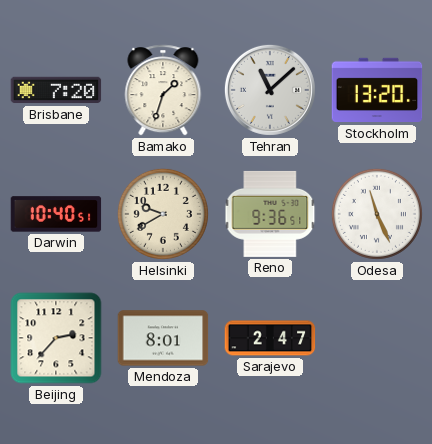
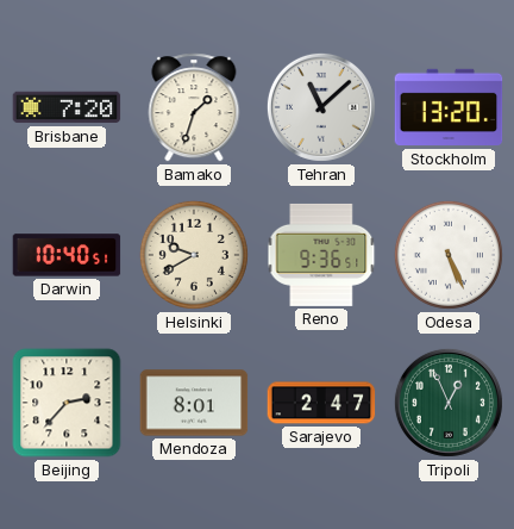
Odesa: 11:26 -> 5:26
Tripoli: none -> 12:56
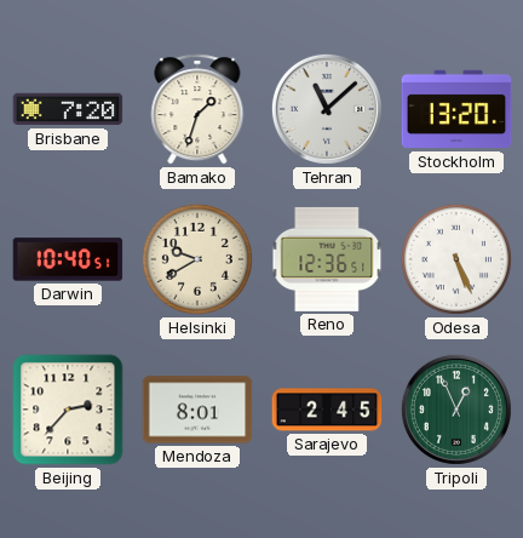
Reno: 9:36 -> 12:36
Sarajevo: 2:47 -> 2:45
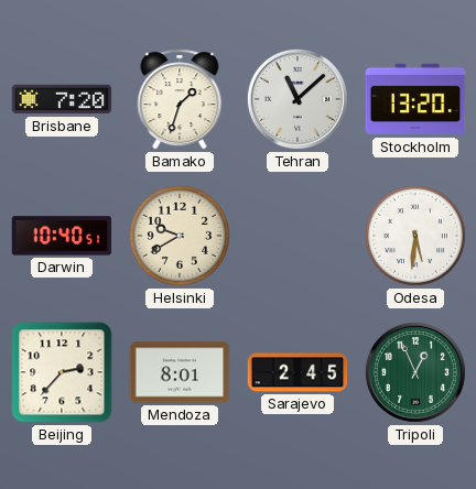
Reno: 12:36 -> none
Odesa: 5:26 -> 5:31
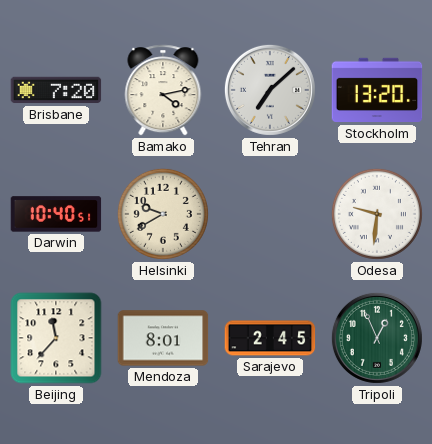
Bamako: 1:33 -> 4:13
Tehran: 11:08 -> 7:08
Odesa: 5:31 -> 9:31
Beijing: 2:37 -> 11:37
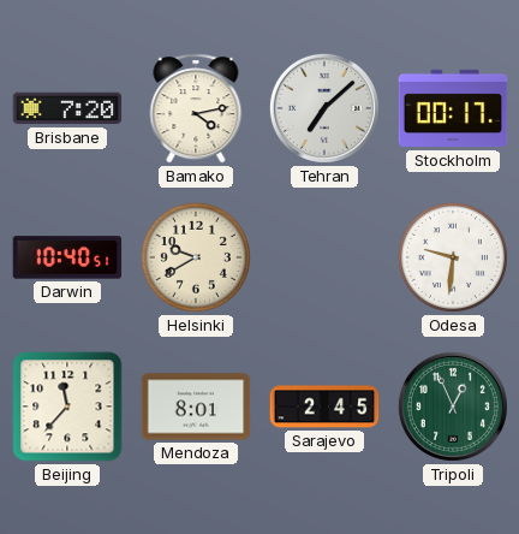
Stockholm: 13:20 -> 00:17
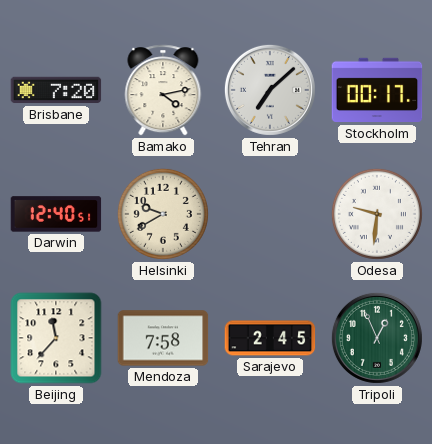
Darwin: 10:40 -> 12:40
Mendoza: 8:01 -> 7:58
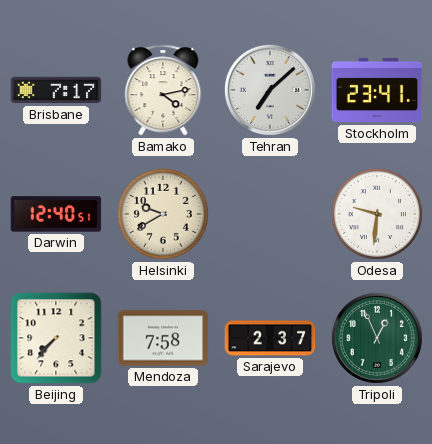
Brisbane: 7:20 -> 7:17
Stockholm: 00:17 -> 23:41
Beijing: 11:37 -> 7:37
Sarajevo: 2:45 -> 2:37
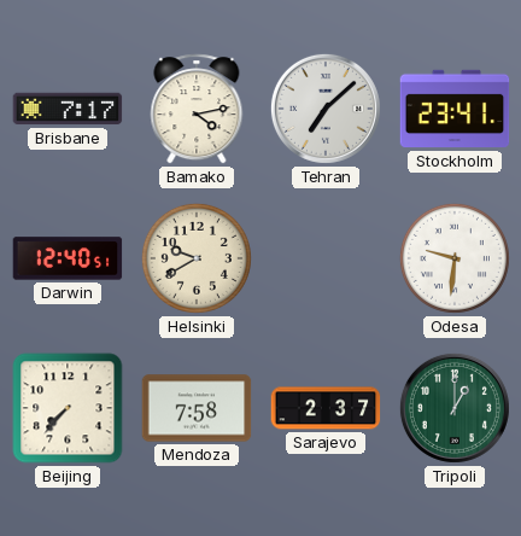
Tripoli: 12:56 -> 1:00
